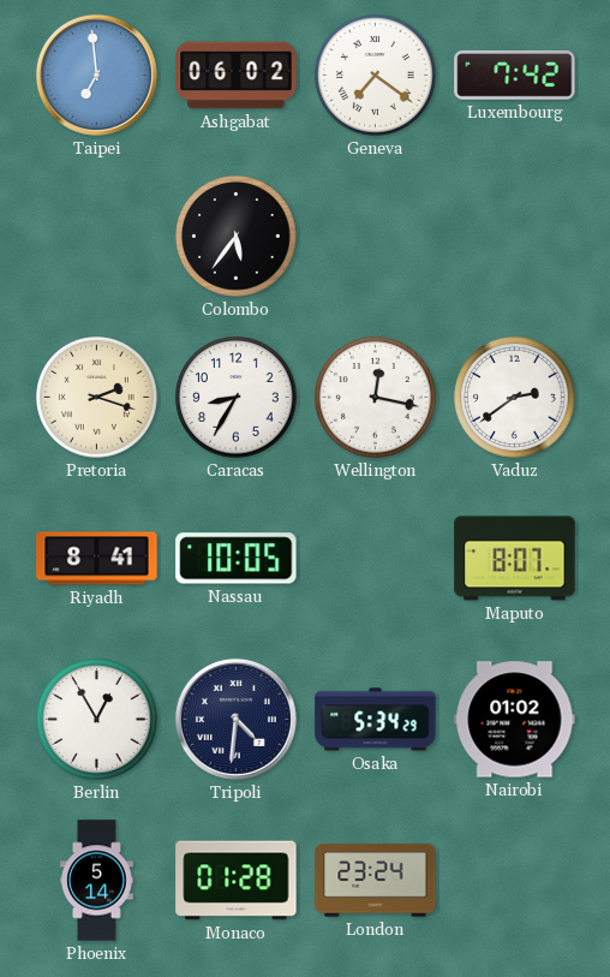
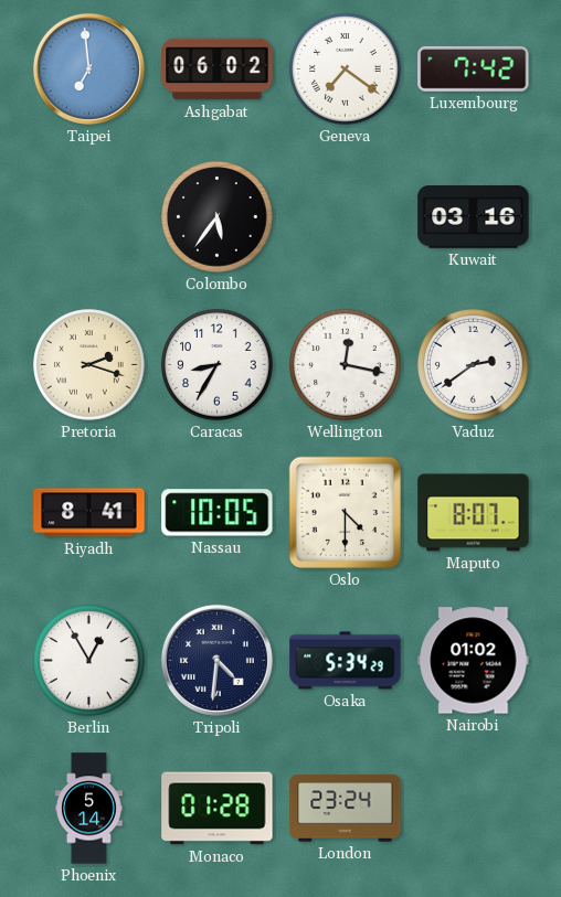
Kuwait: none -> 03:16
Oslo: none -> 4:30
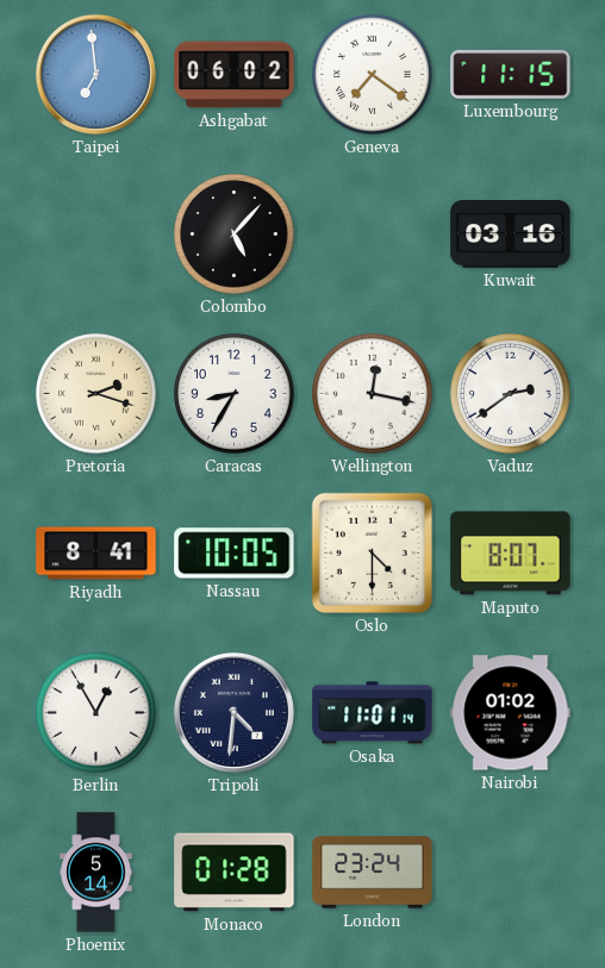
Luxembourg: 7:42 -> 11:15
Colombo: 5:36 -> 5:07
Osaka: 5:34 -> 11:01
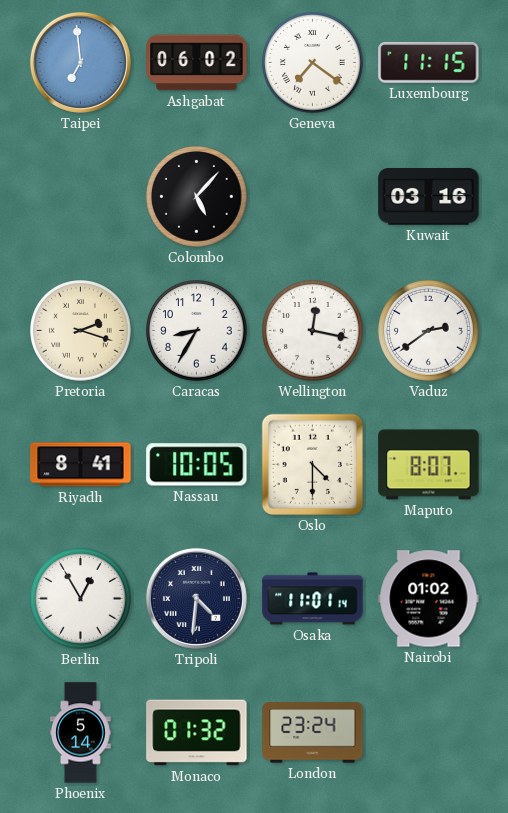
Monaco: 01:28 -> 01:32
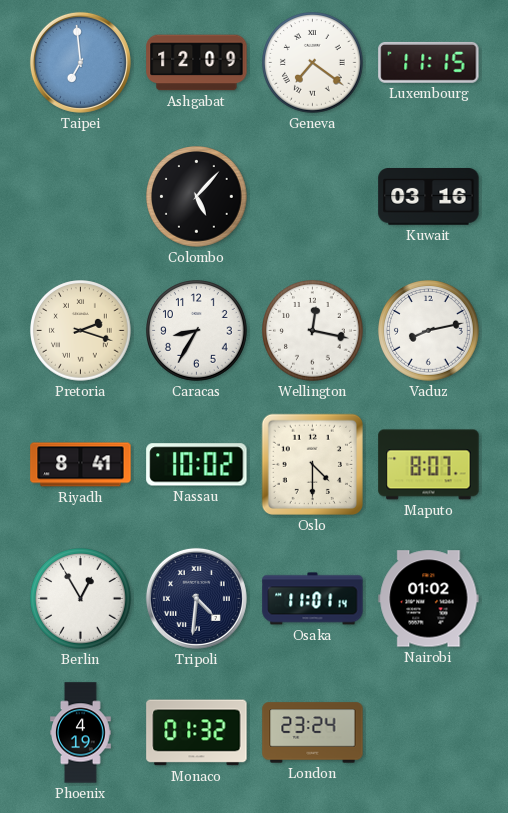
Ashgabat: 06:02 -> 12:09
Vaduz: 2:39 -> 8:13
Nassau: 10:05 -> 10:02
Phoenix: 5:14 -> 4:19
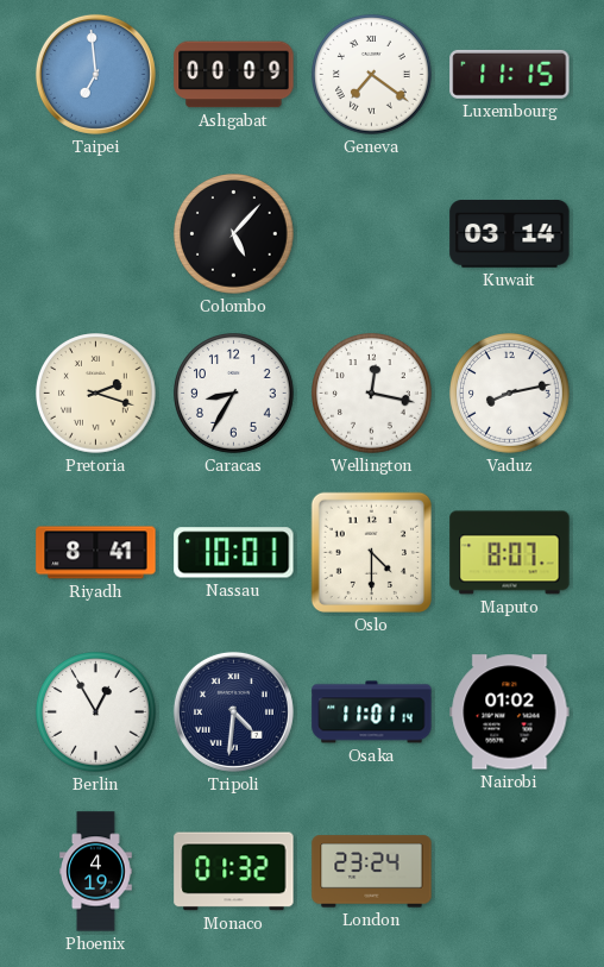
Ashgabat: 12:09 -> 00:09
Kuwait: 03:16 -> 03:14
Nassau: 10:02 -> 10:01
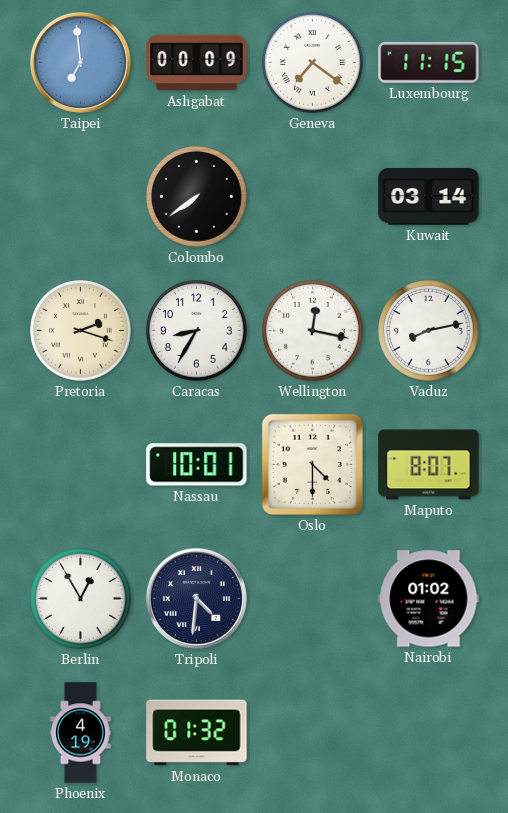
Colombo: 5:07 -> 7:39
Riyadh: 8:41 -> none
Osaka: 11:01 -> none
London: 23:24 -> none
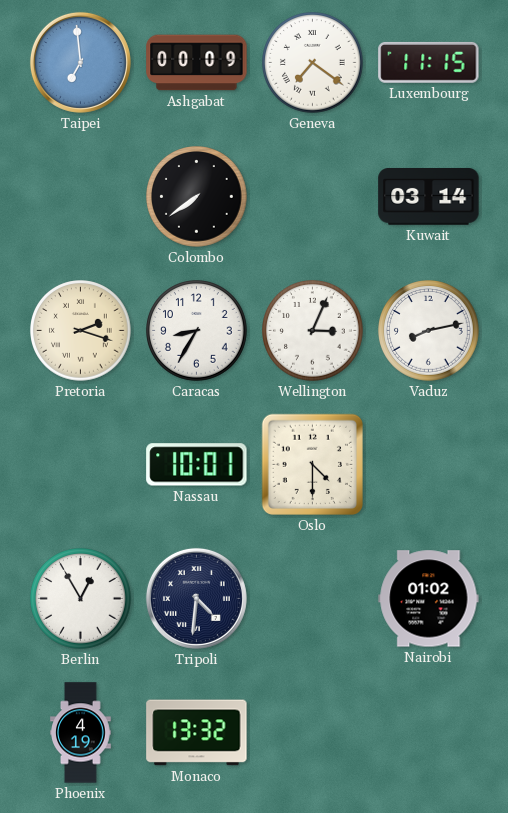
Wellington: 12:17 -> 3:04
Maputo: 8:07 -> none
Monaco: 01:32 -> 13:32
